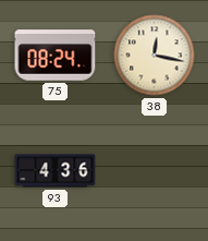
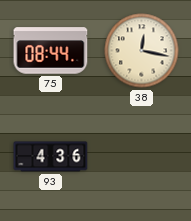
75: 08:24 -> 08:44
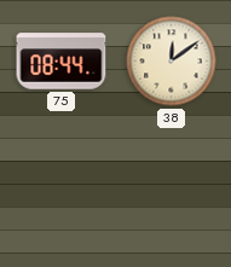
38: 12:17 -> 12:09
93: 4:36 -> none
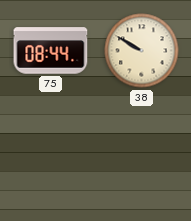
38: 12:09 -> 9:50
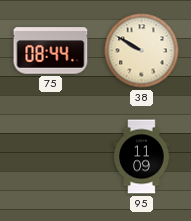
95: none -> 11:09
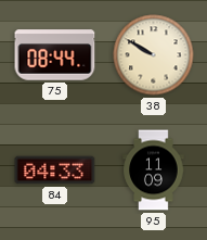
84: none -> 04:33
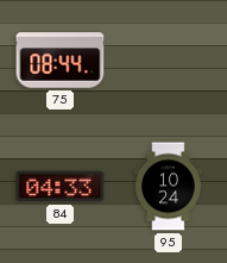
38: 9:50 -> none
95: 11:09 -> 10:24
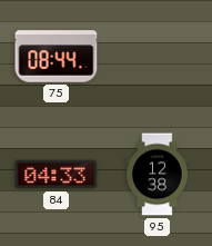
95: 10:24 -> 12:38
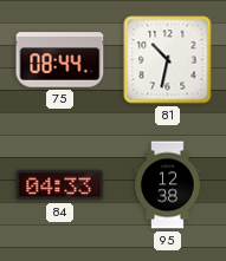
81: none -> 10:32
